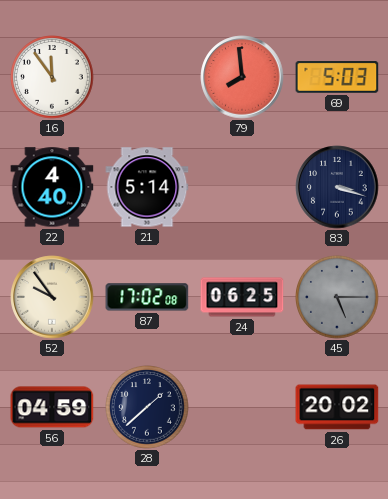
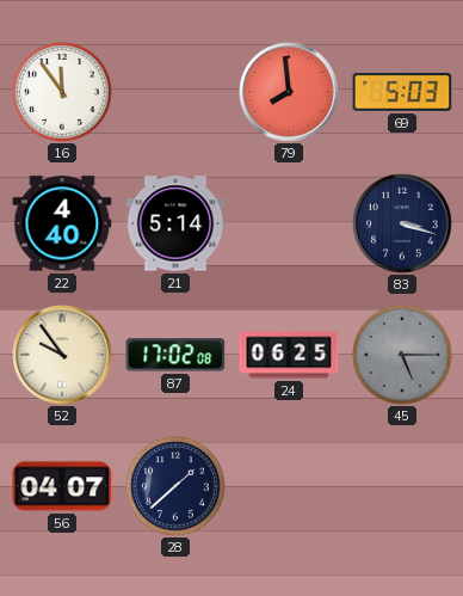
56: 04:59 -> 04:07
26: 20:02 -> none
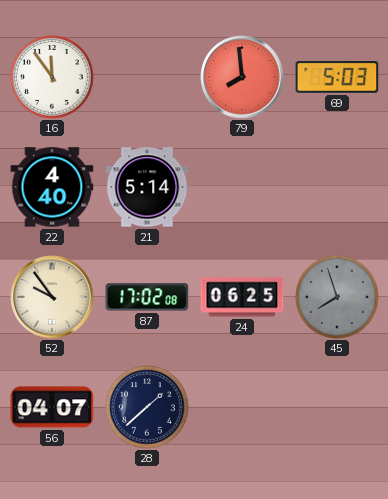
83: 3:18 -> none
45: 5:15 -> 7:57
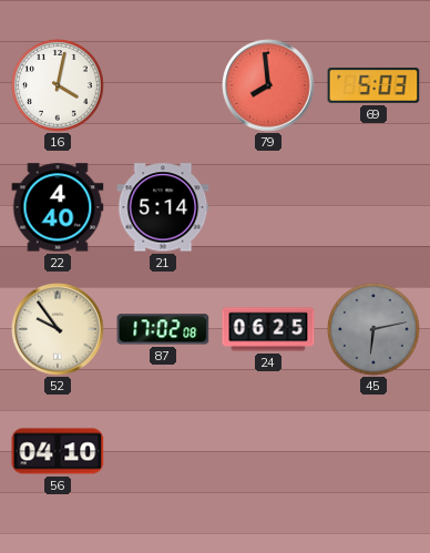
16: 11:54 -> 4:02
45: 7:57 -> 6:13
56: 04:07 -> 04:10
28: 1:38 -> none
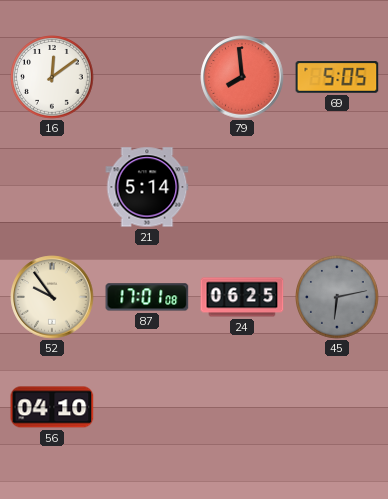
16: 4:02 -> 12:09
69: 5:03 -> 5:05
22: 4:40 -> none
87: 17:02 -> 17:01
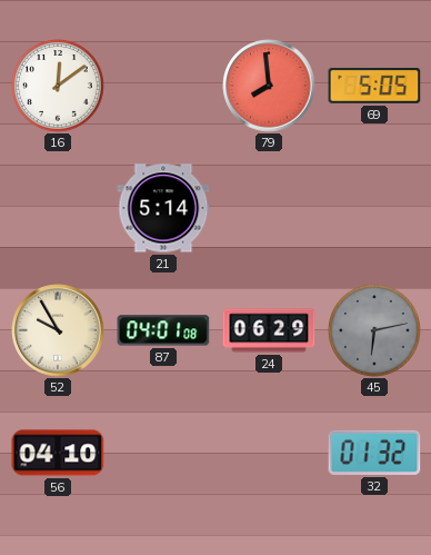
52: 9:54 -> 9:55
87: 17:01 -> 04:01
24: 06:25 -> 06:29
32: none -> 01:32
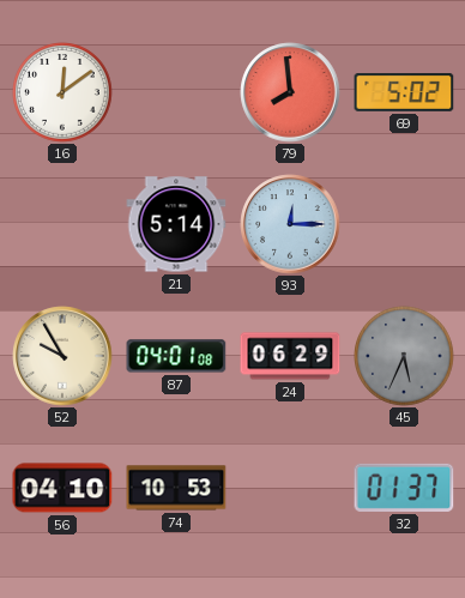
69: 5:05 -> 5:02
93: none -> 12:15
45: 6:13 -> 5:34
74: none -> 10:53
32: 01:32 -> 01:37
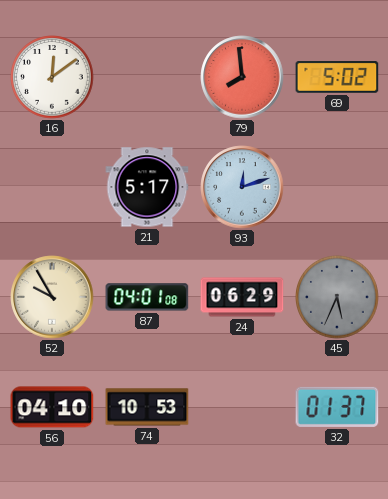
21: 5:14 -> 5:17
93: 12:15 -> 12:12
